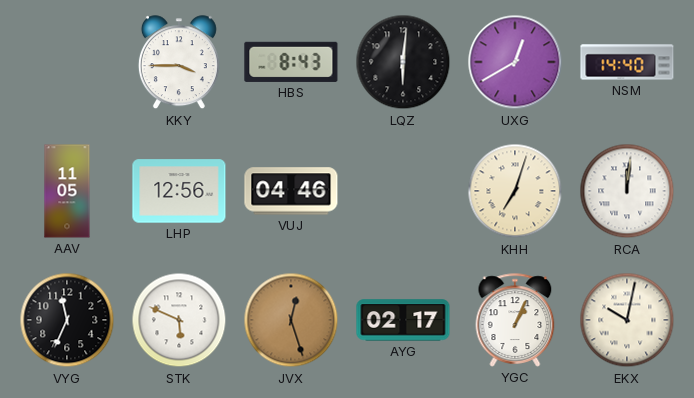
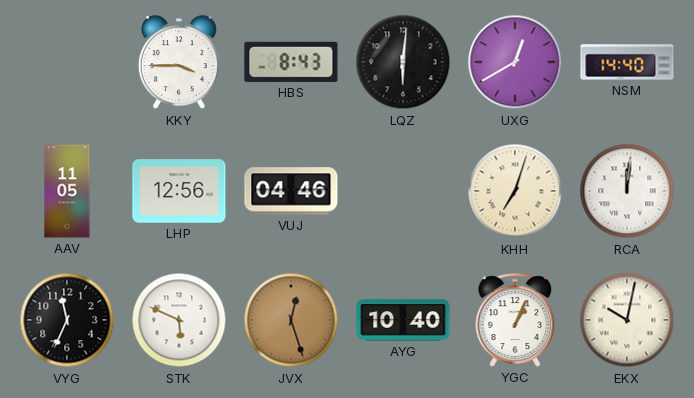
AYG: 02:17 -> 10:40
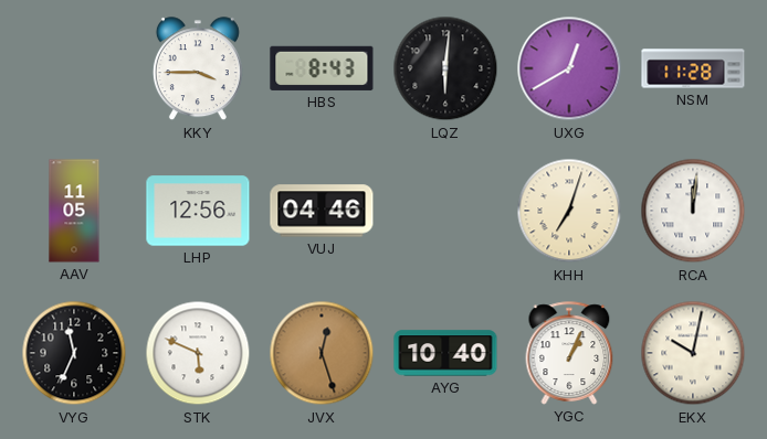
NSM: 14:40 -> 11:28
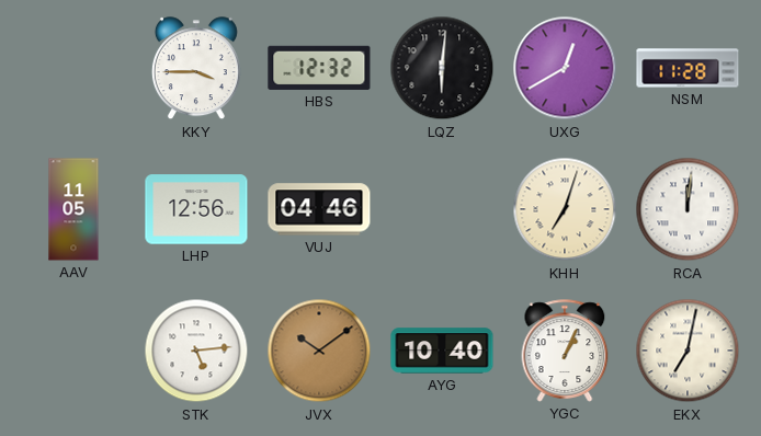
HBS: 8:43 -> 12:32
VYG: 11:34 -> none
STK: 5:49 -> 5:14
JVX: 12:27 -> 10:09
EKX: 10:02 -> 7:02
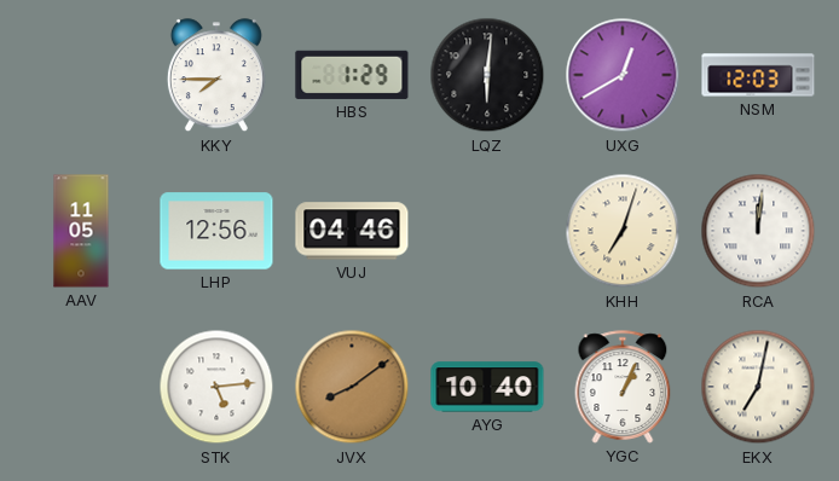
KKY: 3:45 -> 7:45
HBS: 12:32 -> 1:29
NSM: 11:28 -> 12:03
JVX: 10:09 -> 8:09
